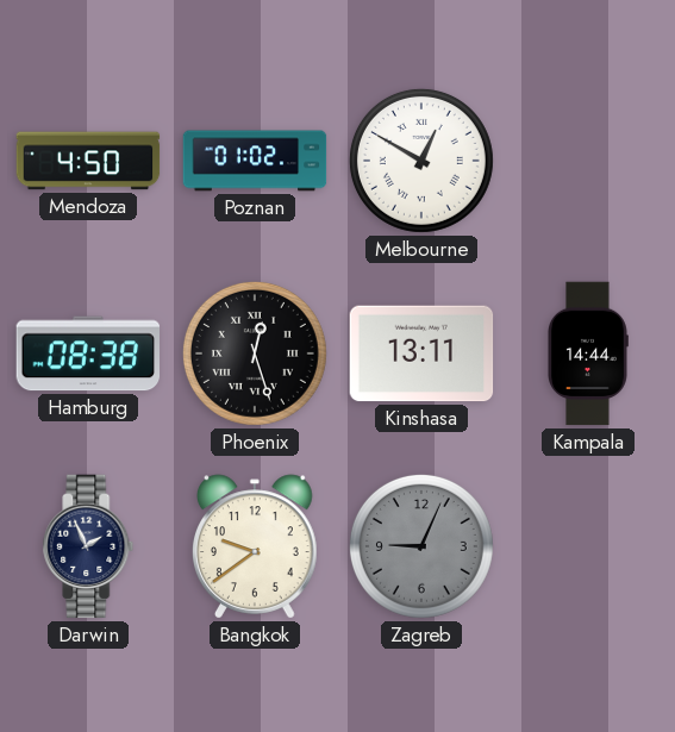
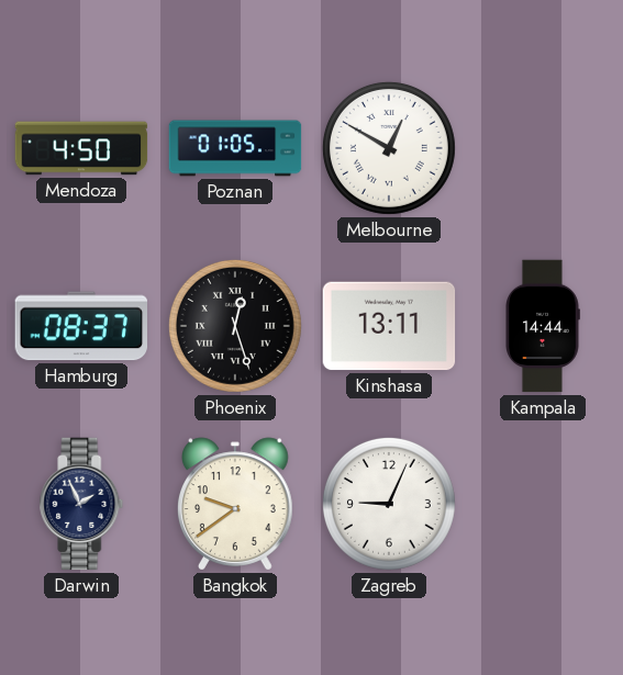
Poznan: 01:02 -> 01:05
Hamburg: 08:38 -> 08:37
Zagreb dial: grey -> white
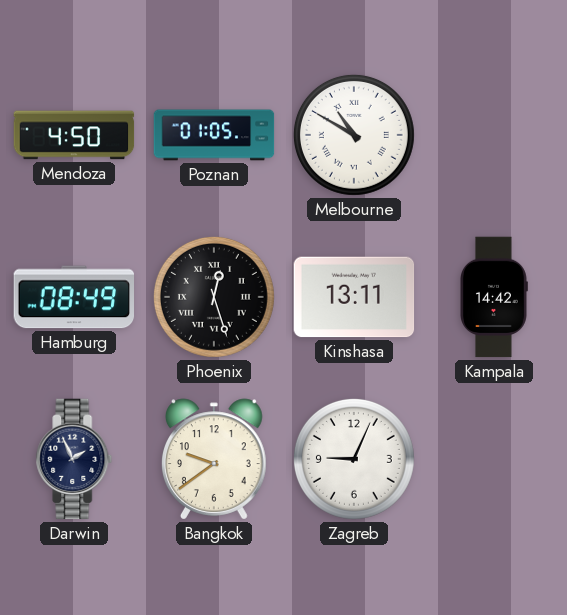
Melbourne: 12:50 -> 10:50
Hamburg: 08:37 -> 08:49
Kampala: 14:44 -> 14:42
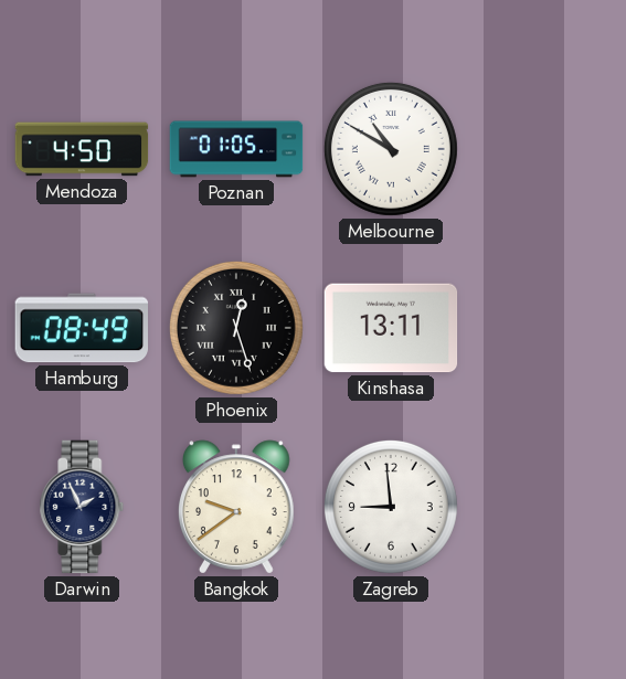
Kampala: 14:42 -> none
Zagreb: 9:04 -> 8:59
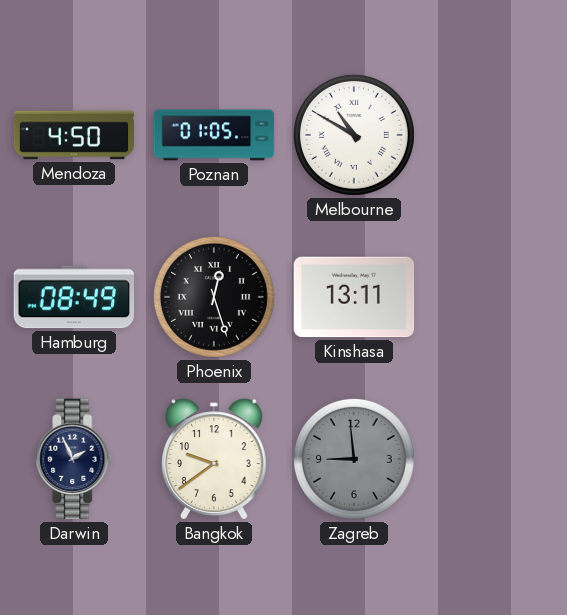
Zagreb dial: white -> grey
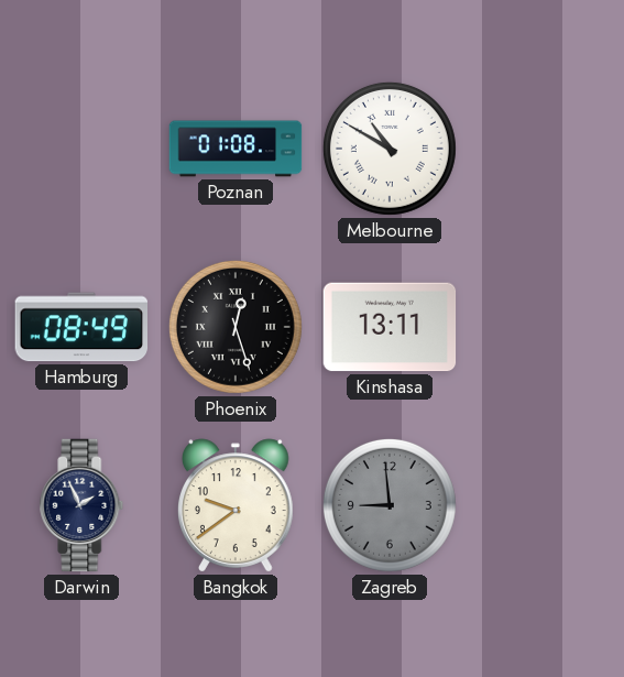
Mendoza: 4:50 -> none
Poznan: 01:05 -> 01:08
